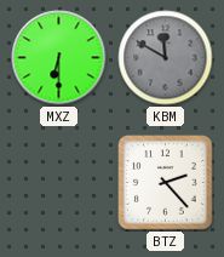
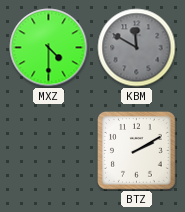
MXZ: 6:30 -> 4:30
BTZ: 2:23 -> 2:10
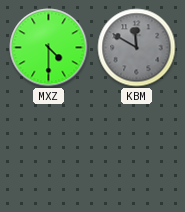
BTZ: 2:10 -> none
